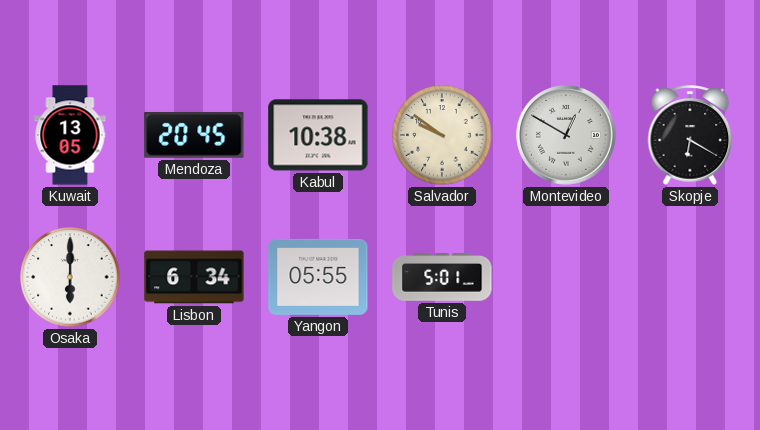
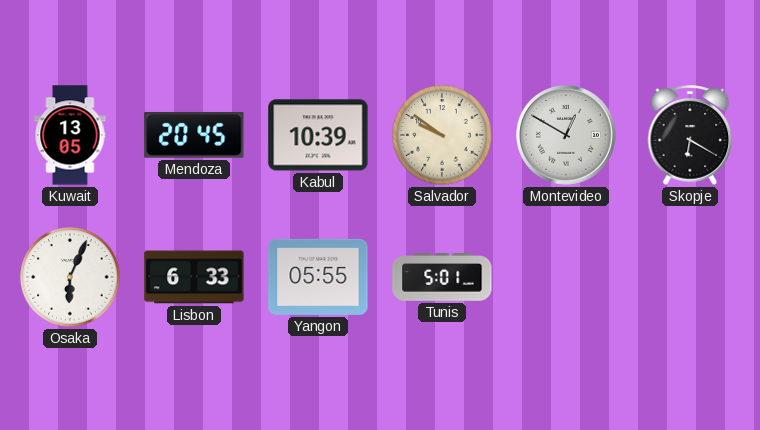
Kabul: 10:38 -> 10:39
Osaka: 6:00 -> 6:04
Lisbon: 6:34 -> 6:33
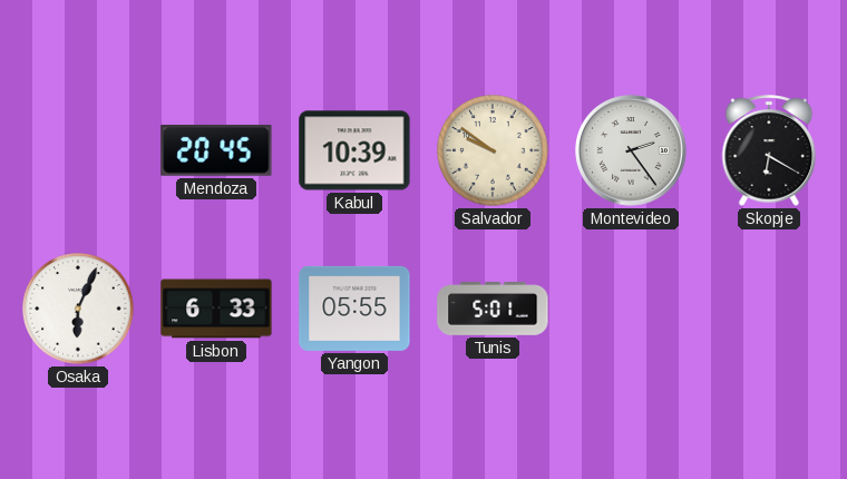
Kuwait: 13:05 -> none
Montevideo: 12:50 -> 2:24
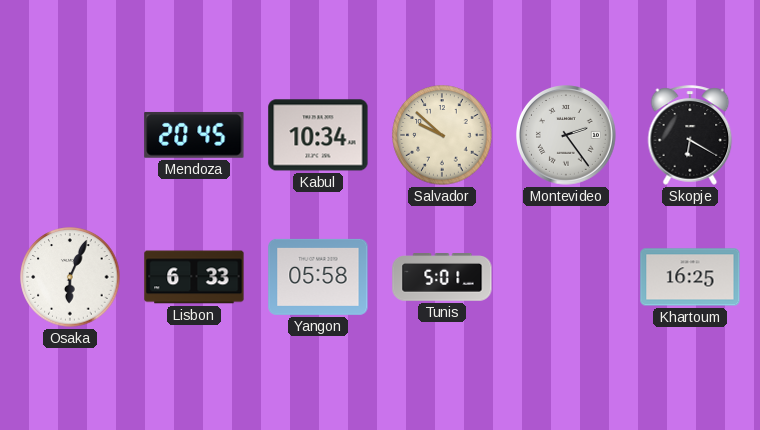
Kabul: 10:39 -> 10:34
Salvador: 9:51 -> 9:52
Yangon: 05:55 -> 05:58
Khartoum: none -> 16:25
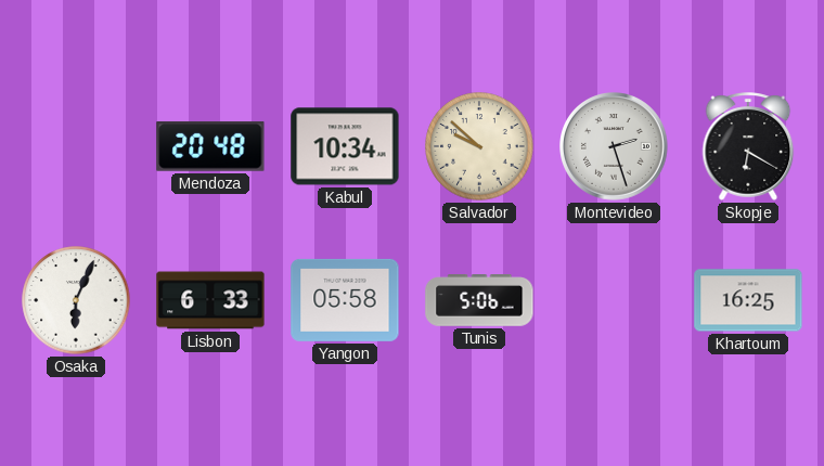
Mendoza: 20:45 -> 20:48
Montevideo: 2:24 -> 2:27
Tunis: 5:01 -> 5:06
